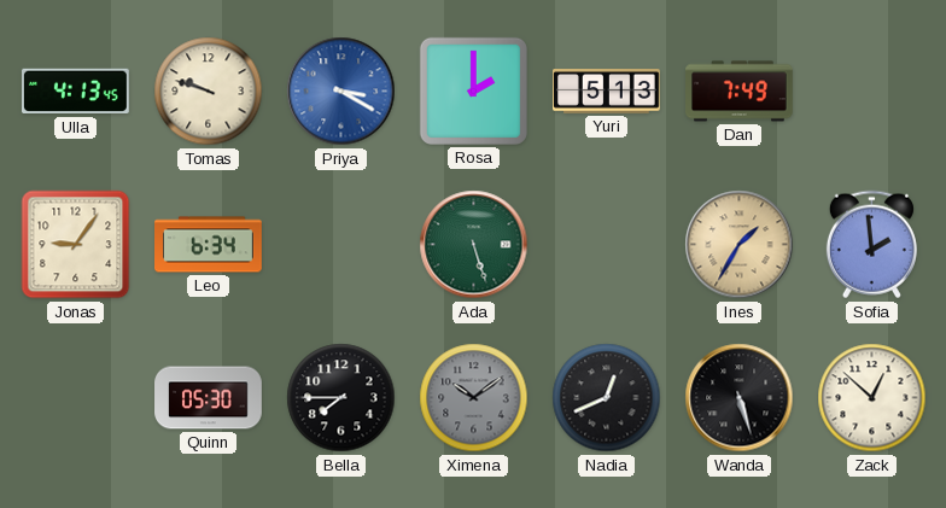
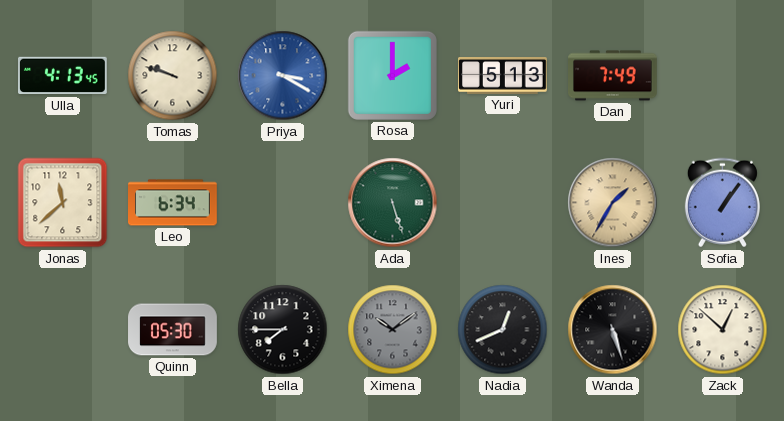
Jonas: 9:06 -> 11:38
Sofia: 1:59 -> 1:06
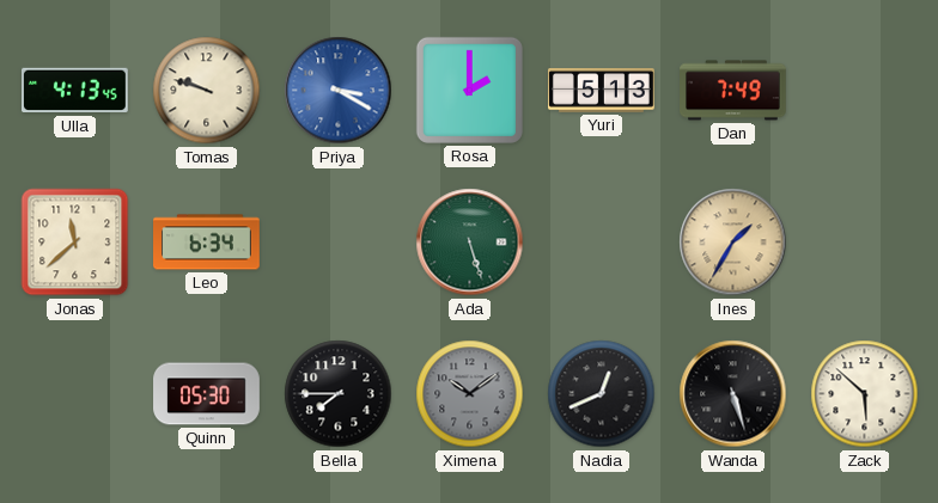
Sofia: 1:06 -> none
Zack: 12:52 -> 5:52
